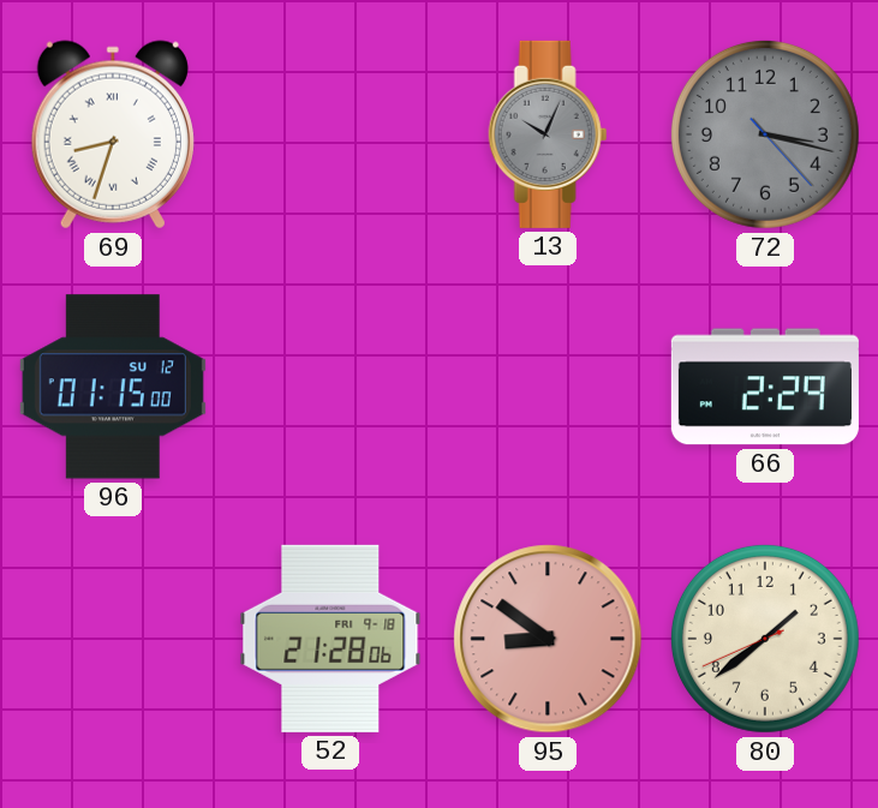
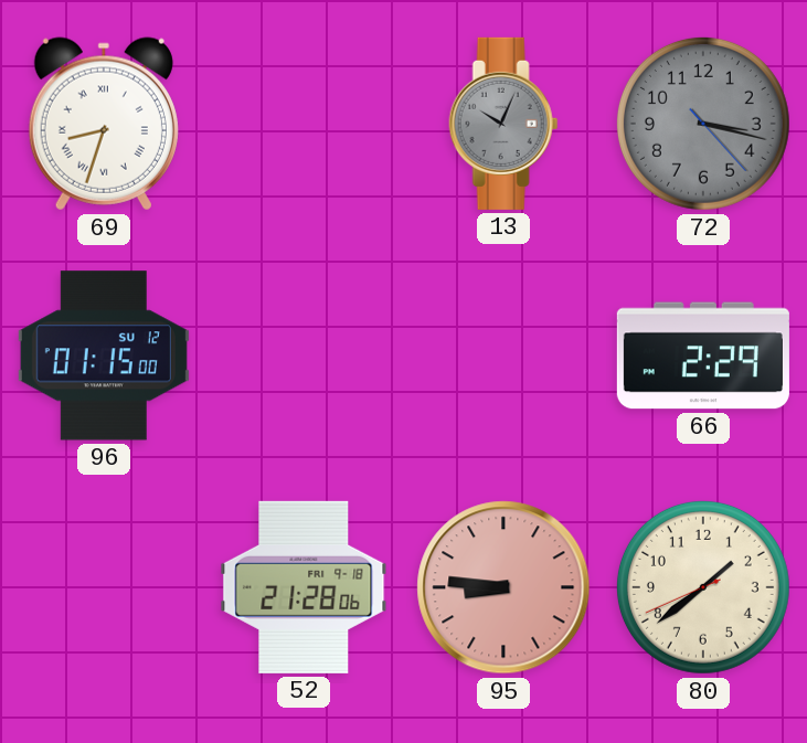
95: 8:51 -> 8:46
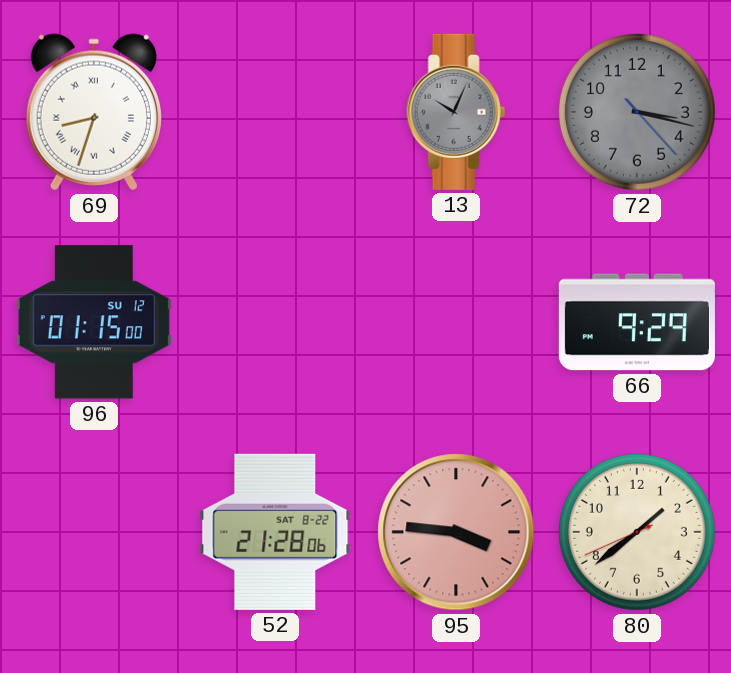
66: 2:29 -> 9:29
52 date: FRI 9-18 -> SAT 8-22
95: 8:46 -> 3:46
